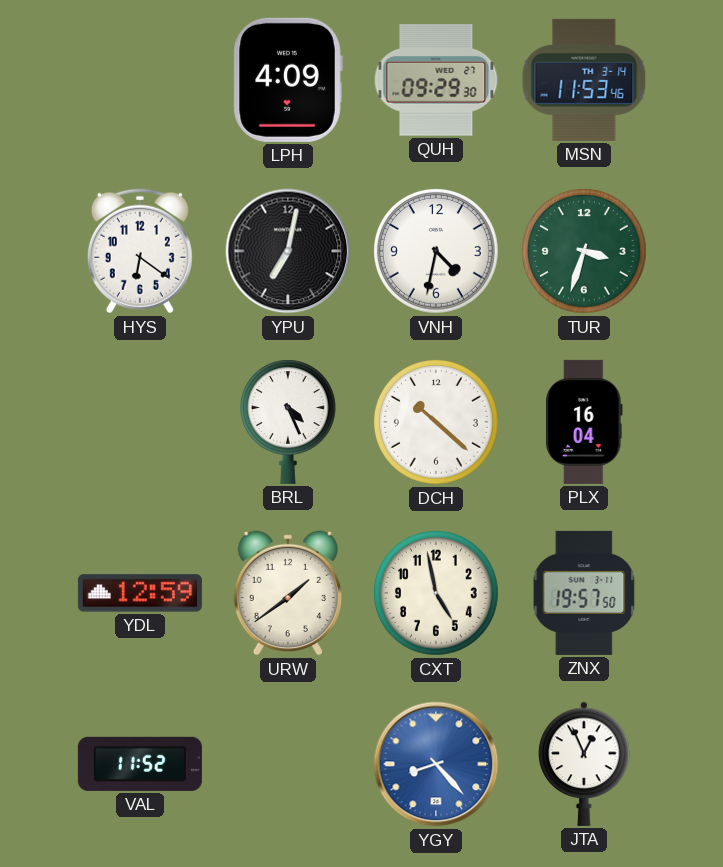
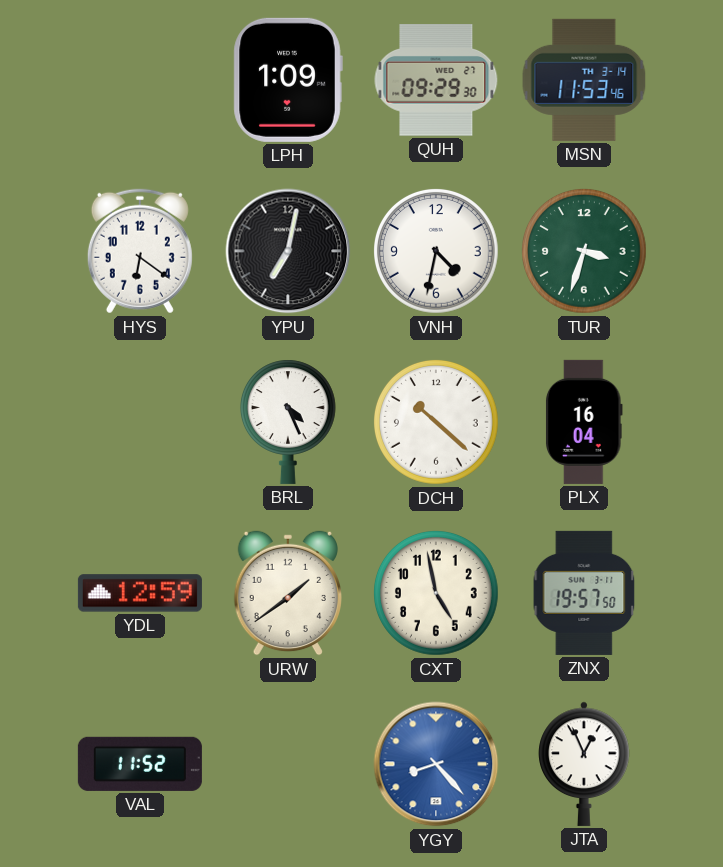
LPH: 4:09 -> 1:09
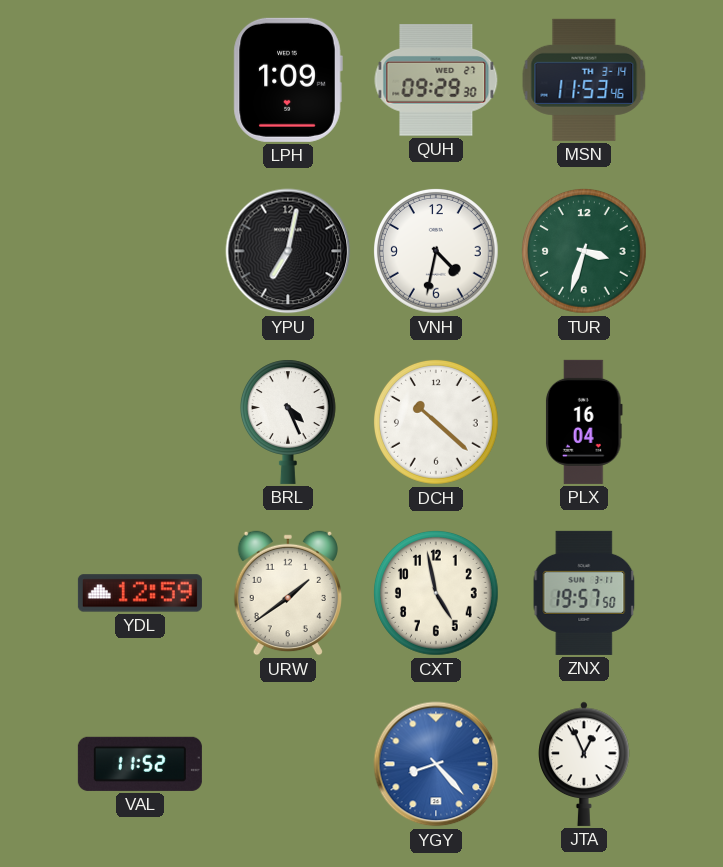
HYS: 6:21 -> none
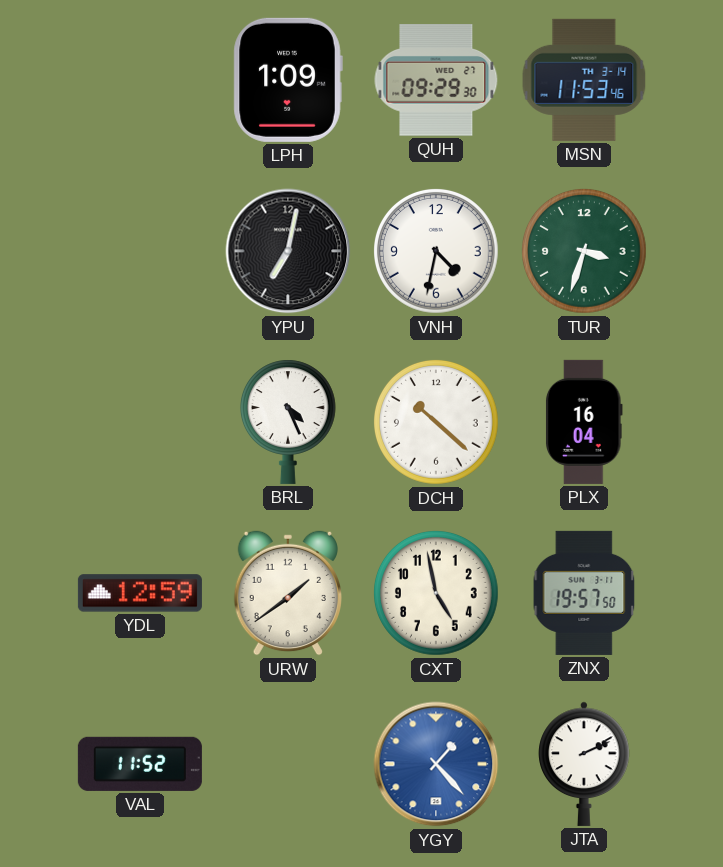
YGY: 8:23 -> 1:23
JTA: 12:56 -> 2:11
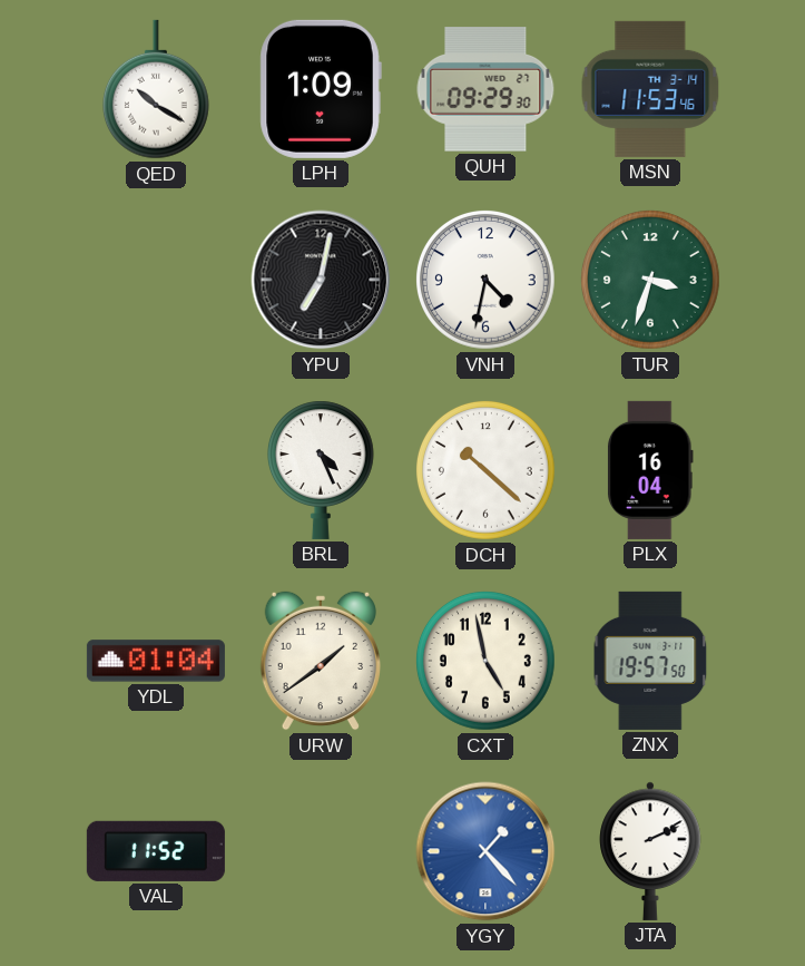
QED: none -> 10:20
YDL: 12:59 -> 01:04
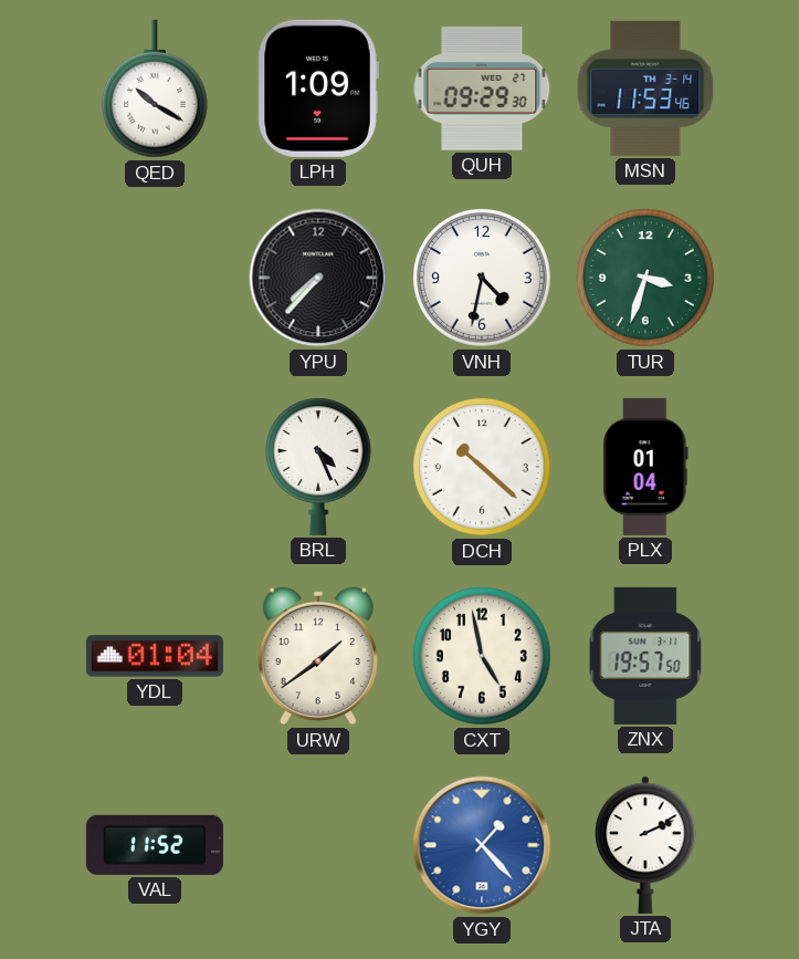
YPU: 7:02 -> 7:37
PLX: 16:04 -> 01:04
